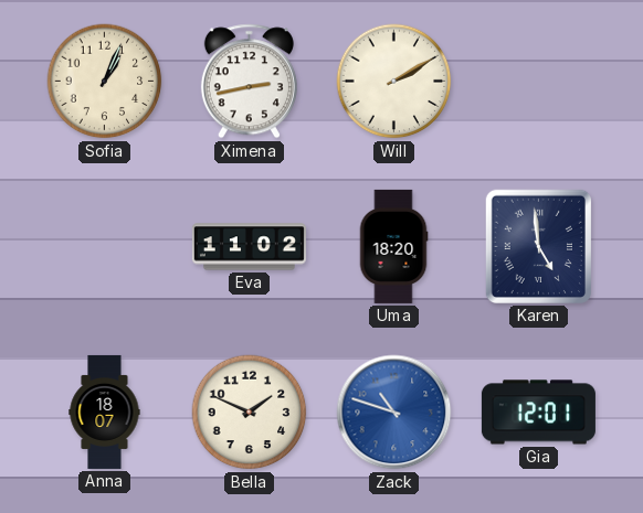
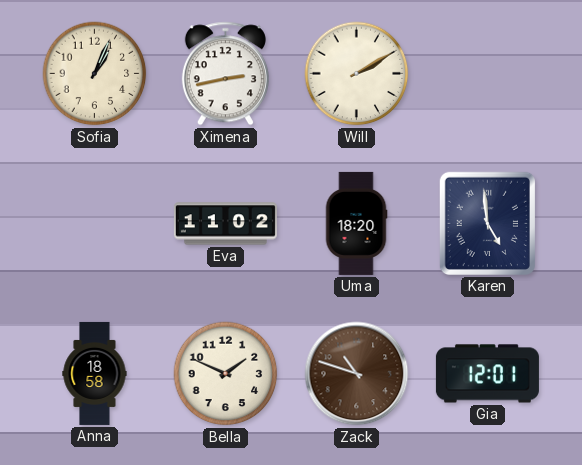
Anna: 18:07 -> 18:58
Zack dial: blue -> brown
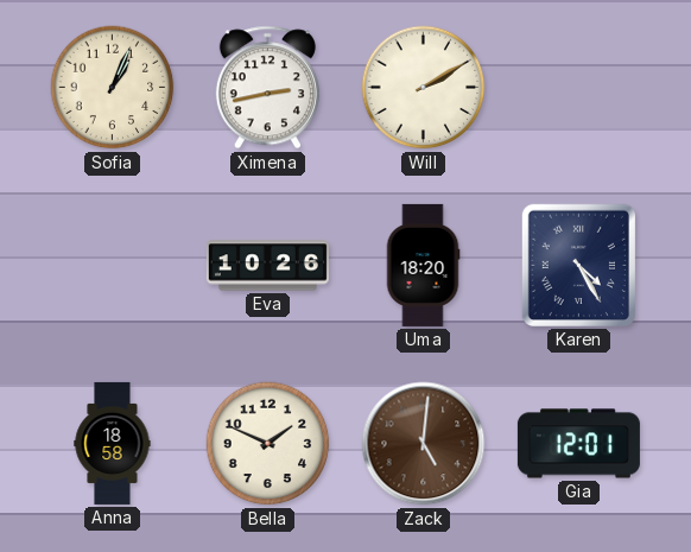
Eva: 11:02 -> 10:26
Karen: 4:59 -> 4:25
Zack: 10:48 -> 5:01
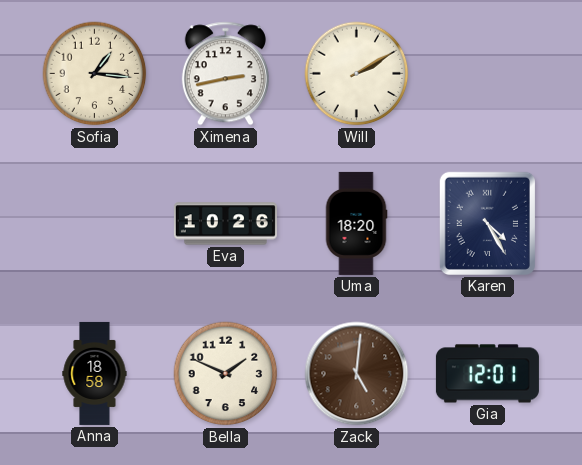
Sofia: 1:04 -> 1:16
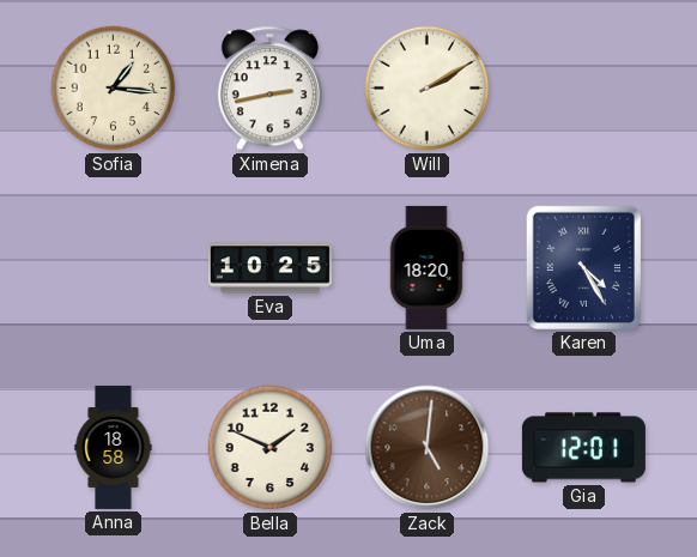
Eva: 10:26 -> 10:25
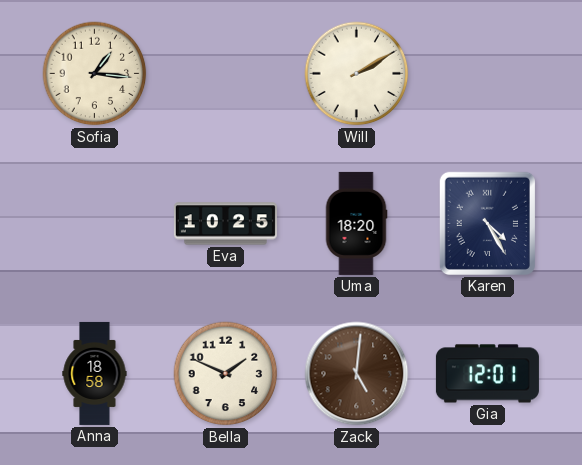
Ximena: 2:43 -> none
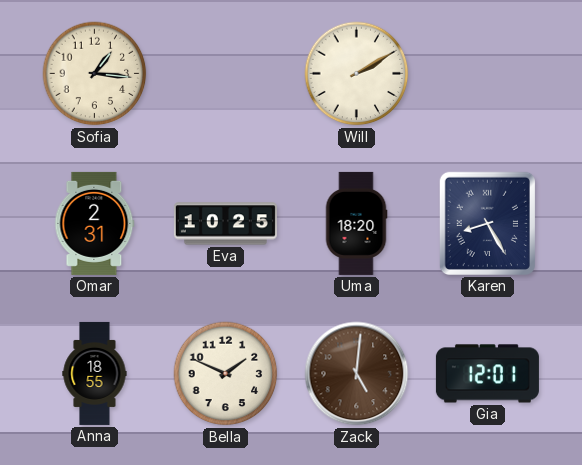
Omar: none -> 2:31
Karen: 4:25 -> 8:25
Anna: 18:58 -> 18:55
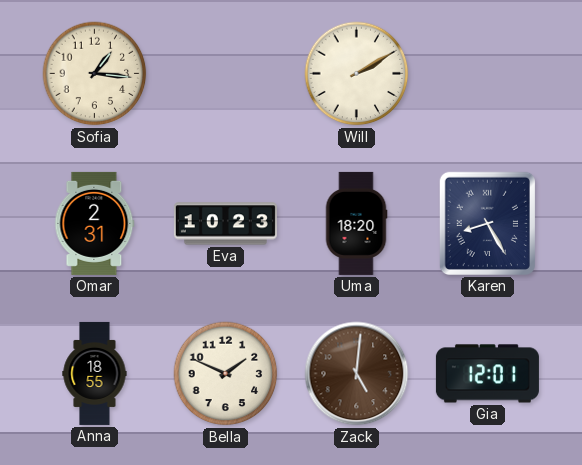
Eva: 10:25 -> 10:23
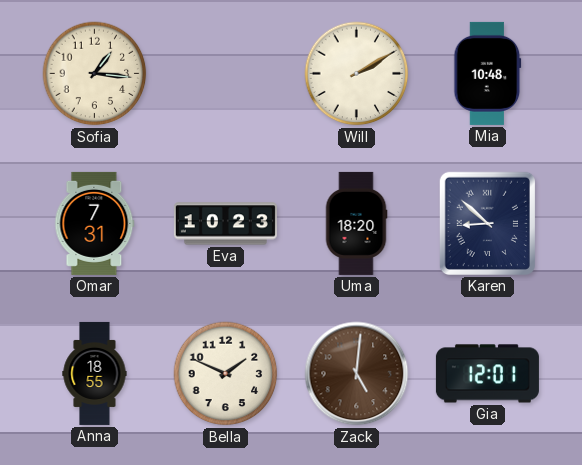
Mia: none -> 10:48
Omar: 2:31 -> 7:31
Karen: 8:25 -> 8:52
